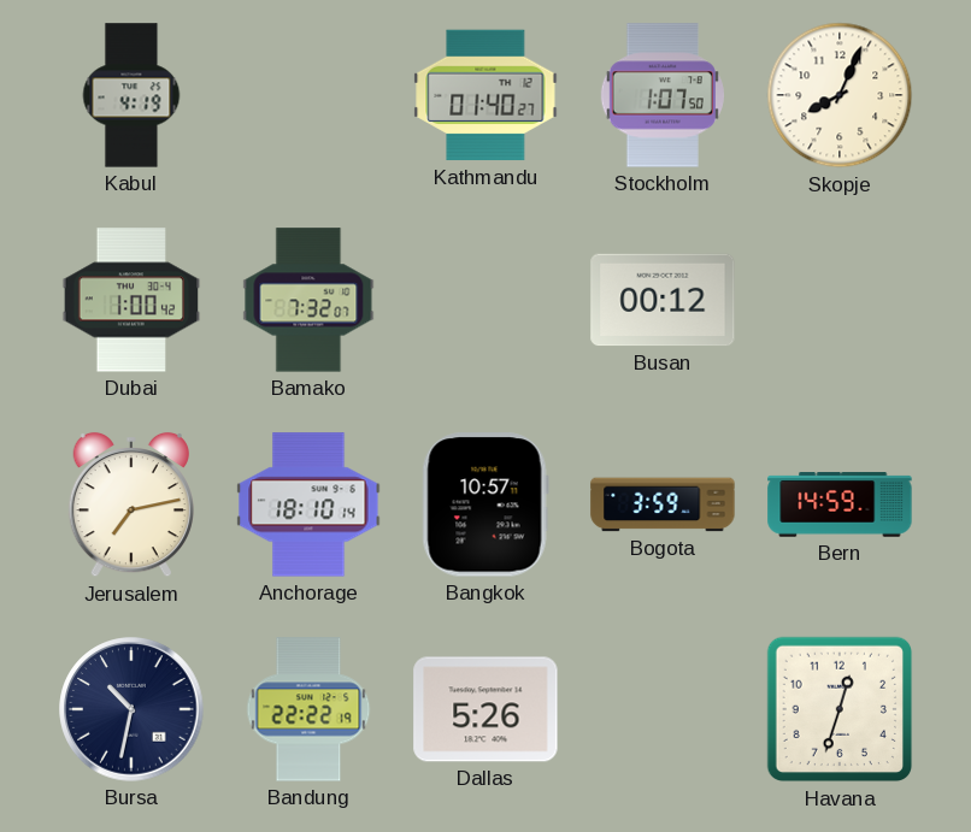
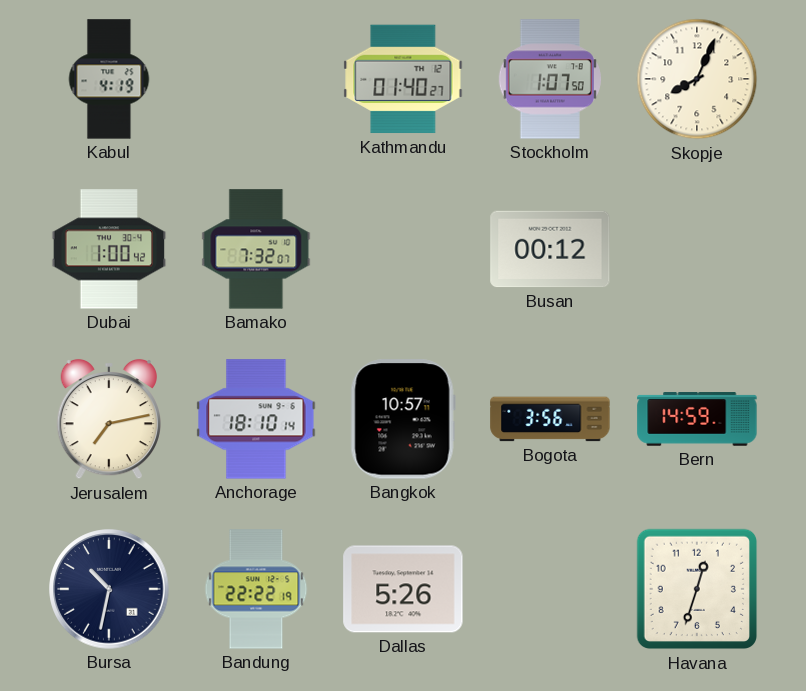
Bogota: 3:59 -> 3:56
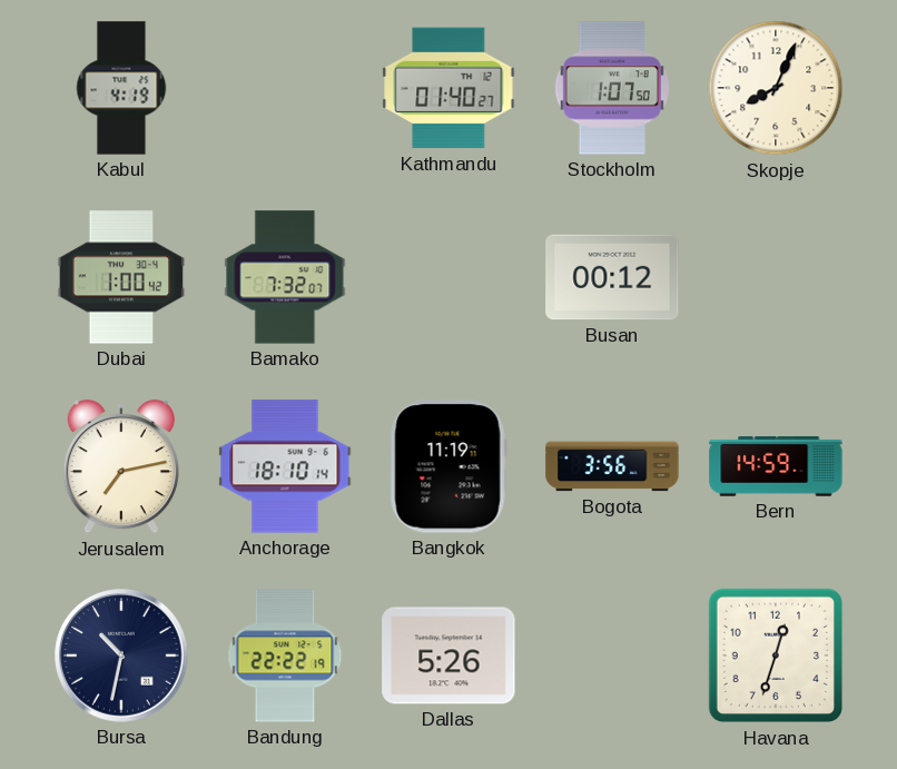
Bangkok: 10:57 -> 11:19
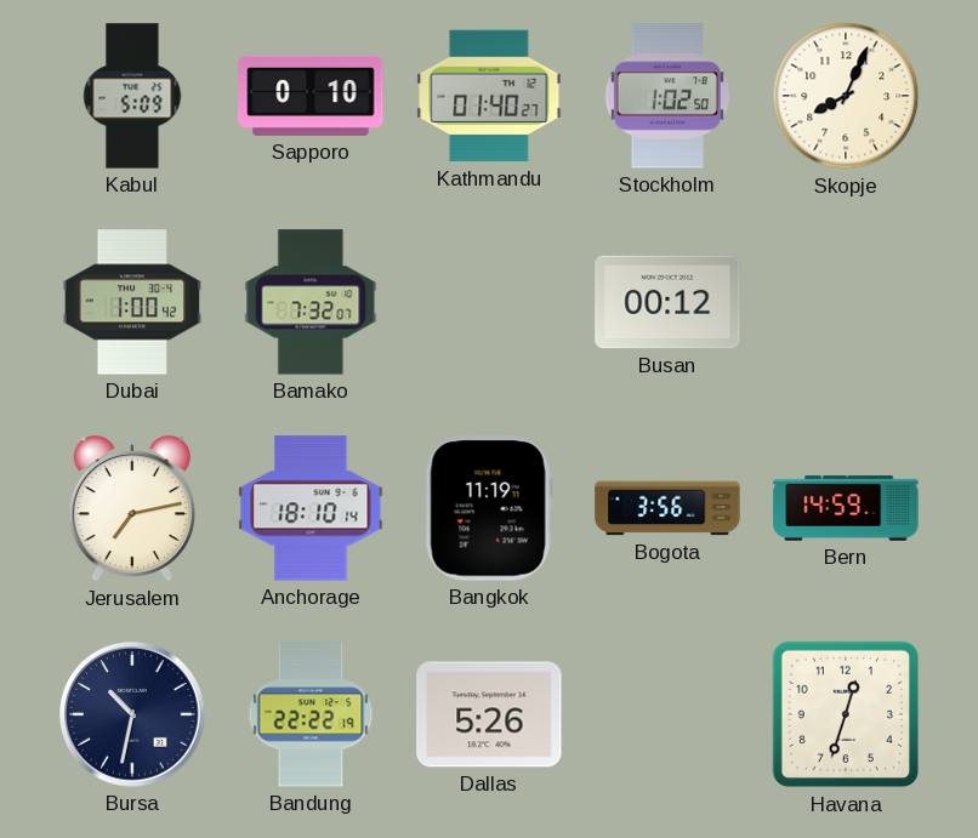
Kabul: 4:19 -> 5:09
Sapporo: none -> 0:10
Stockholm: 1:07 -> 1:02
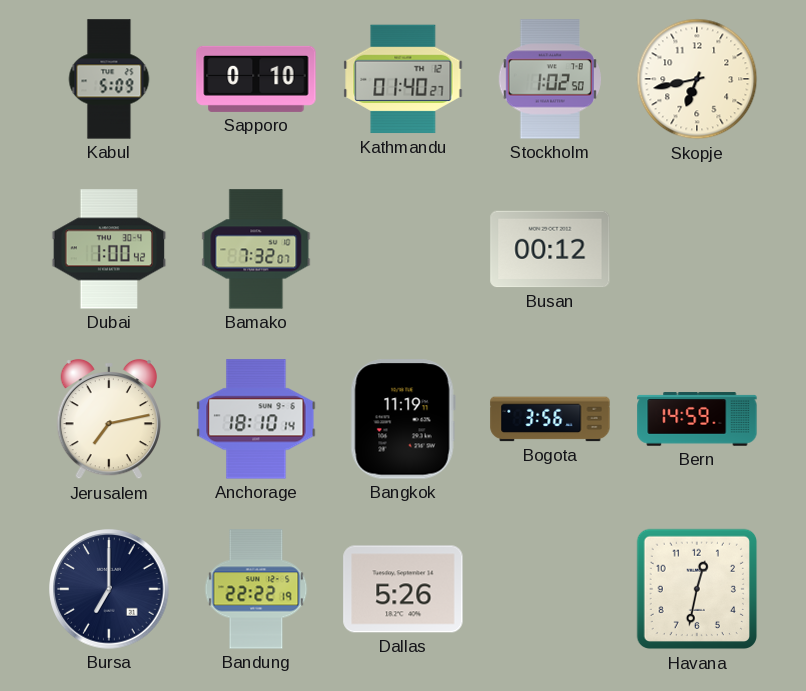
Skopje: 8:04 -> 6:43
Bursa: 10:32 -> 7:00
Havana: 12:33 -> 12:32
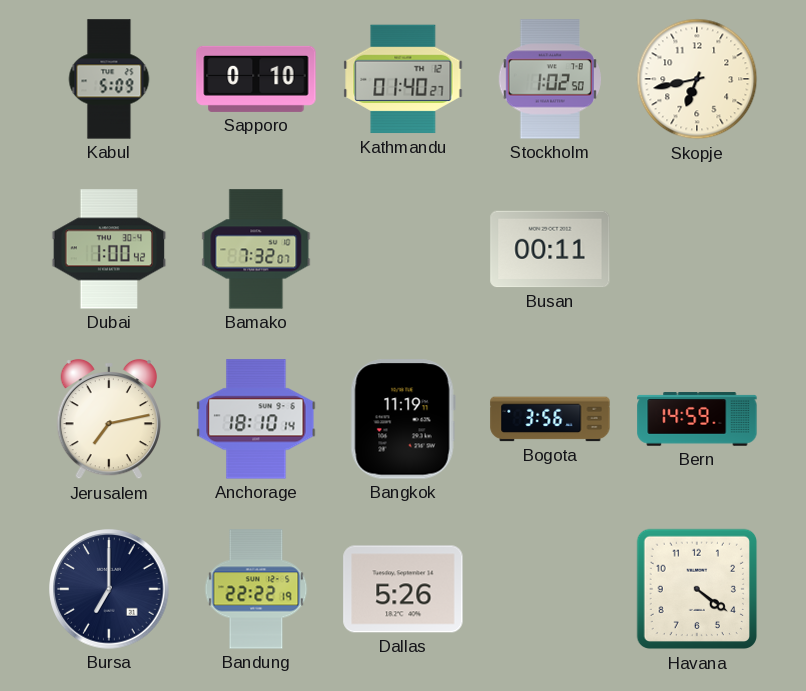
Busan: 00:12 -> 00:11
Havana: 12:32 -> 4:21
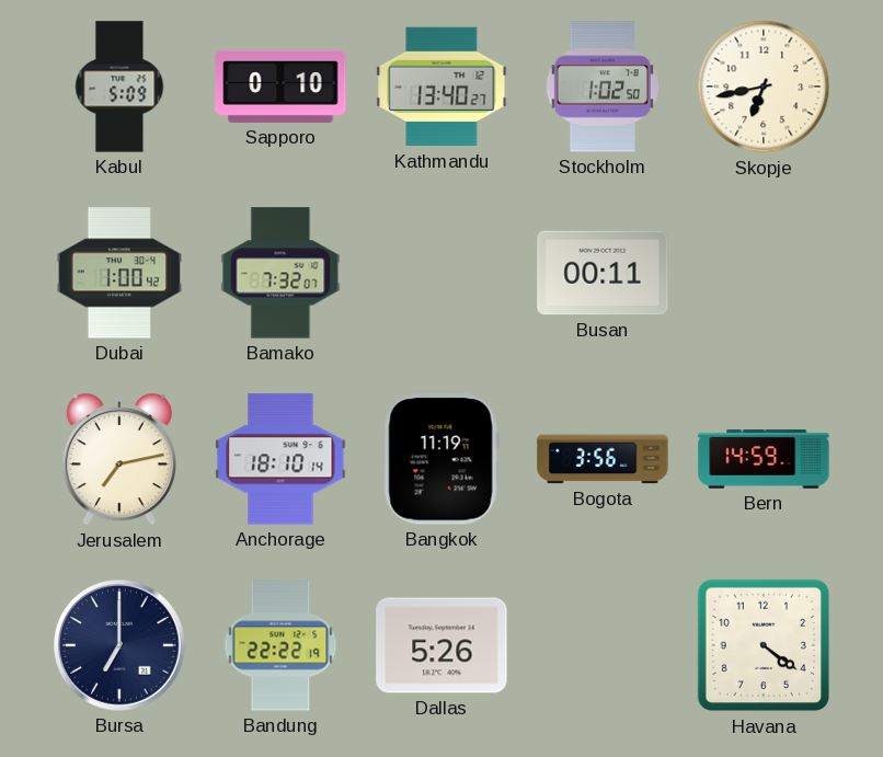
Kathmandu: 01:40 -> 13:40
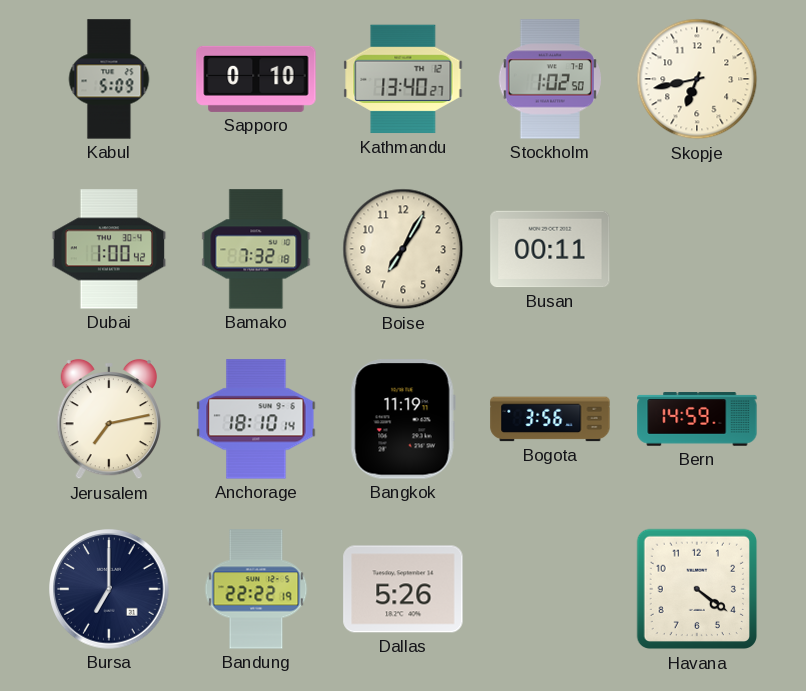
Bamako: 7:32:07 -> 7:32:18
Boise: none -> 7:05
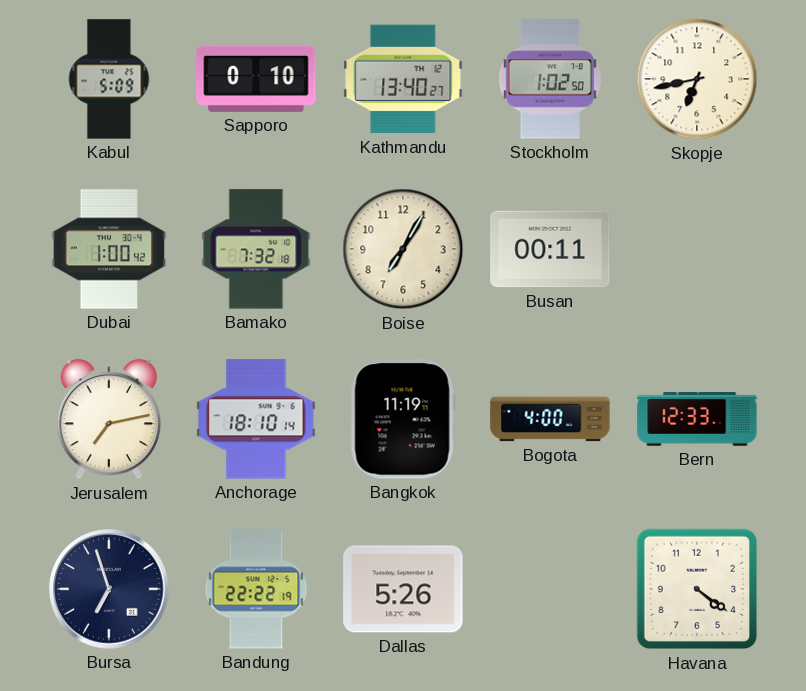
Bogota: 3:56 -> 4:00
Bern: 14:59 -> 12:33
Bursa: 7:00 -> 6:57
